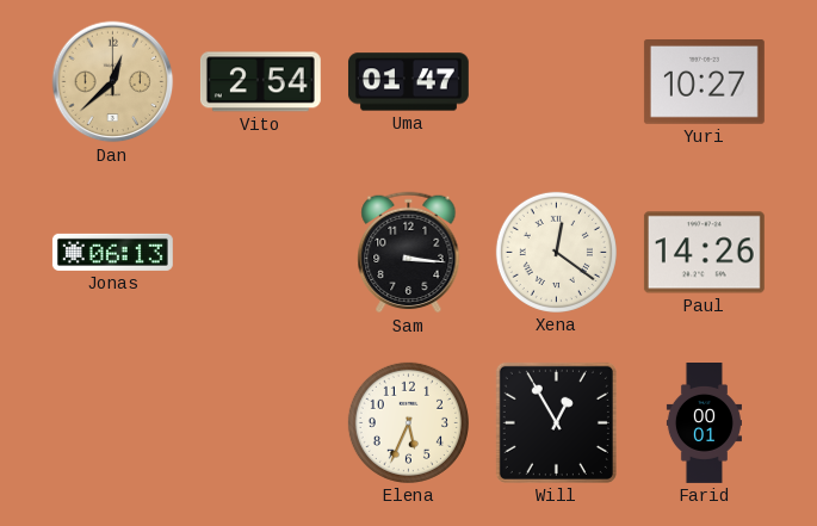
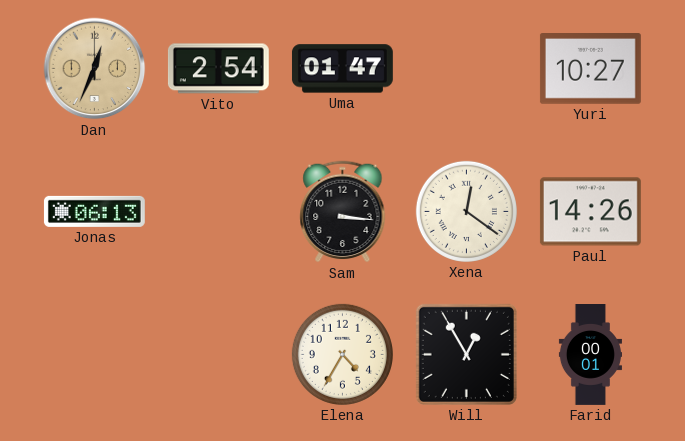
Dan: 12:38 -> 12:34
Elena: 5:34 -> 4:35
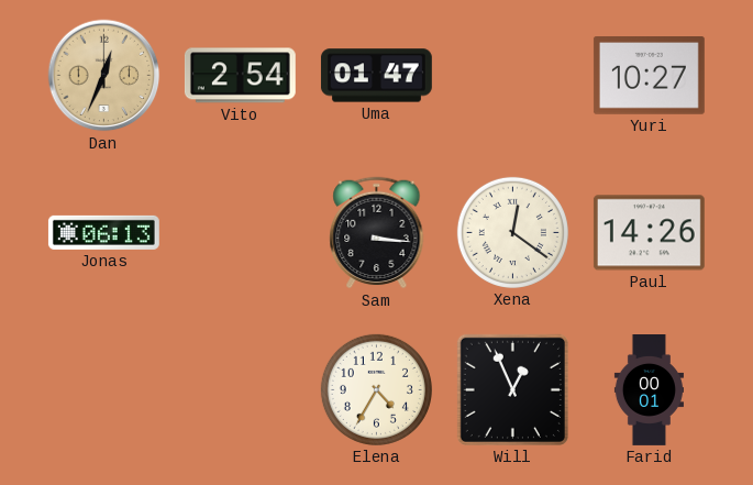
Will: 12:55 -> 12:56
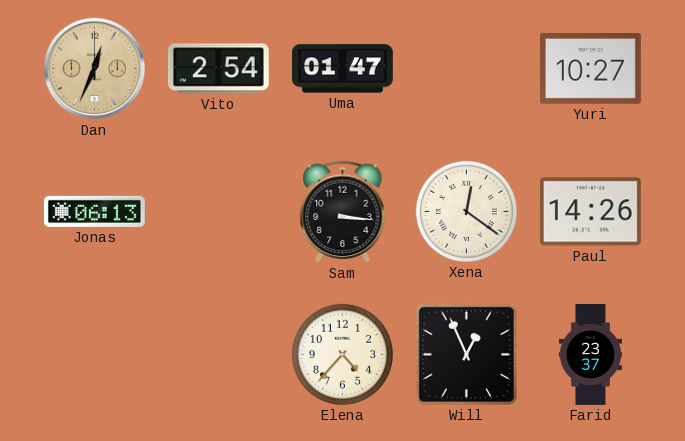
Elena: 4:35 -> 4:37
Farid: 00:01 -> 23:37
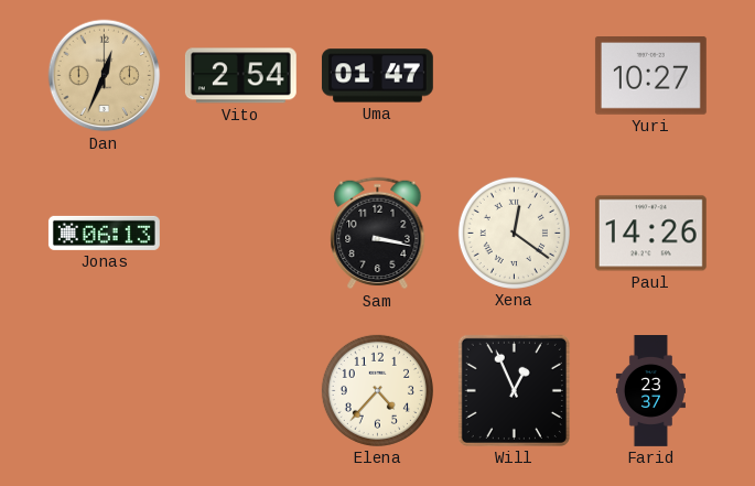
Sam: 3:16 -> 3:17
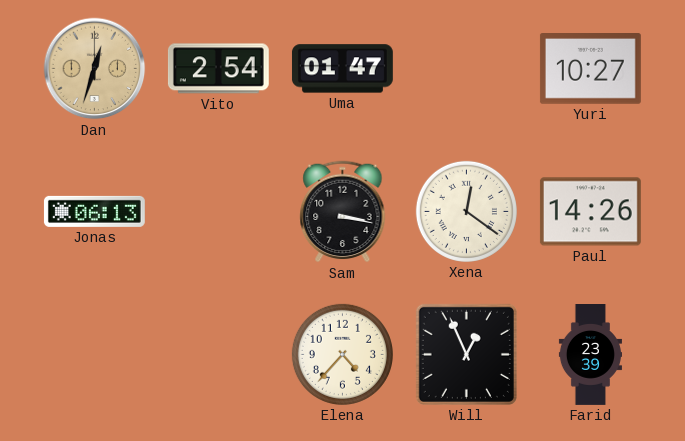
Dan: 12:34 -> 12:33
Farid: 23:37 -> 23:39
